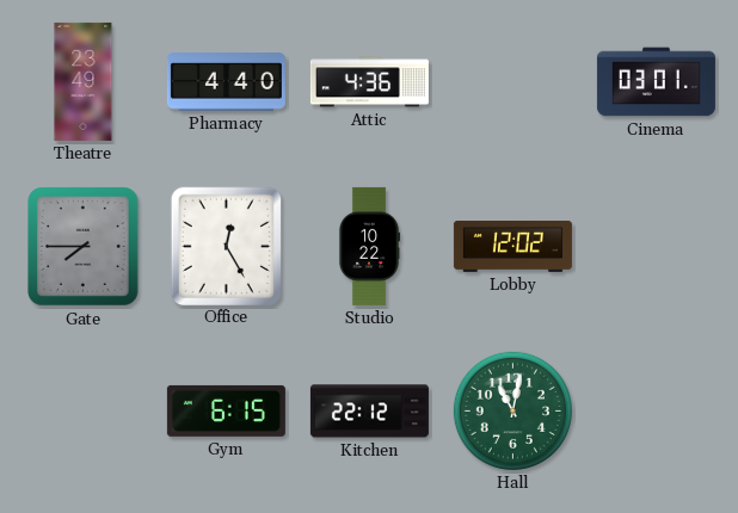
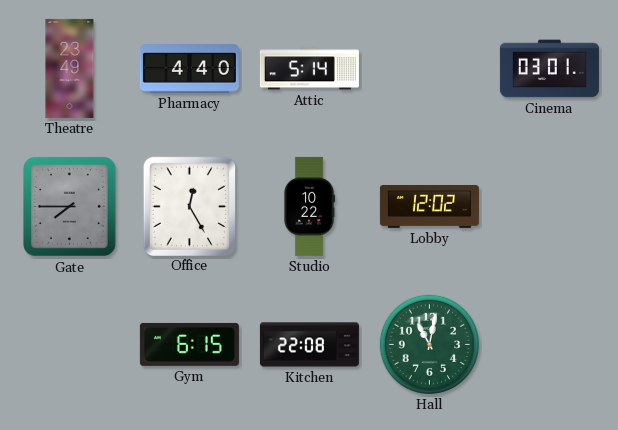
Attic: 4:36 -> 5:14
Kitchen: 22:12 -> 22:08
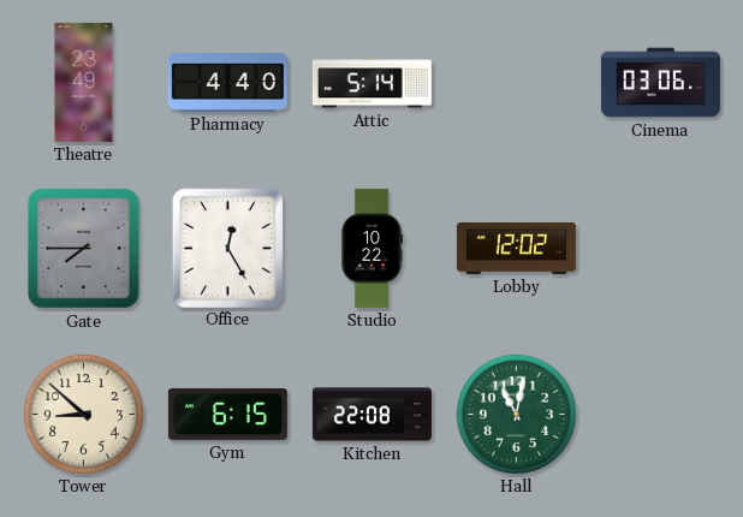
Cinema: 03:01 -> 03:06
Tower: none -> 8:52
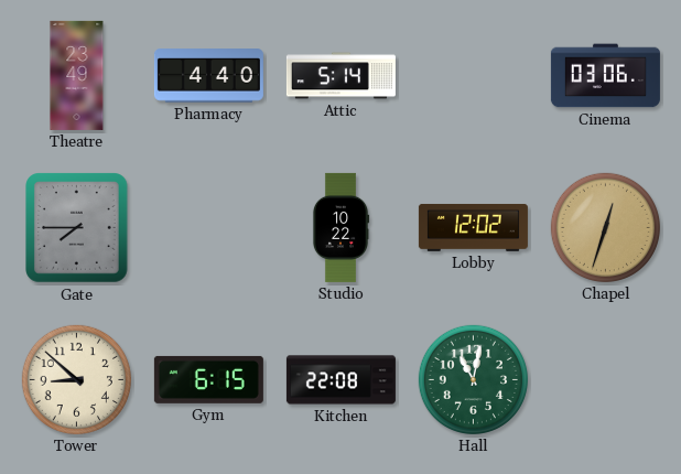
Office: 12:25 -> none
Chapel: none -> 12:33
